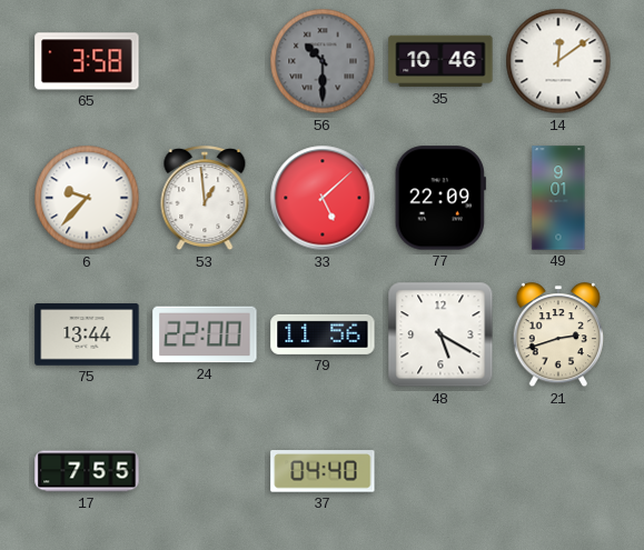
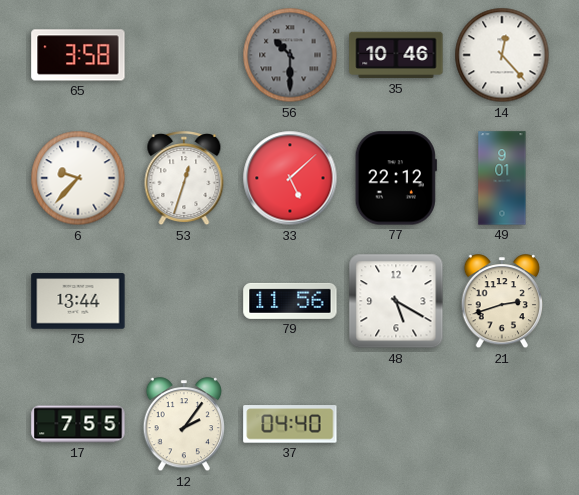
14: 12:09 -> 12:23
53: 12:59 -> 12:33
77: 22:09 -> 22:12
24: 22:00 -> none
12: none -> 2:06
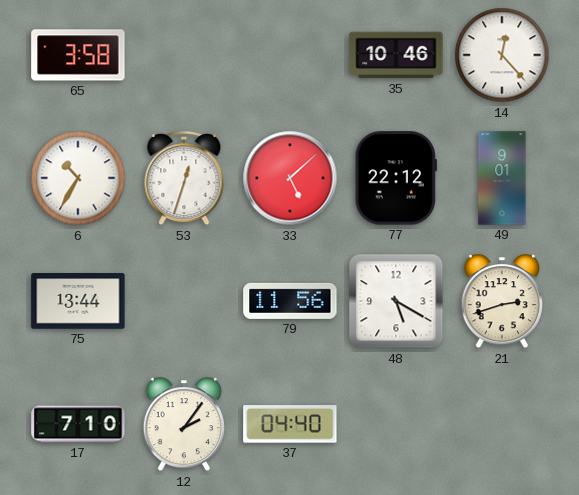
56: 10:30 -> none
6: 9:37 -> 10:35
17: 7:55 -> 7:10
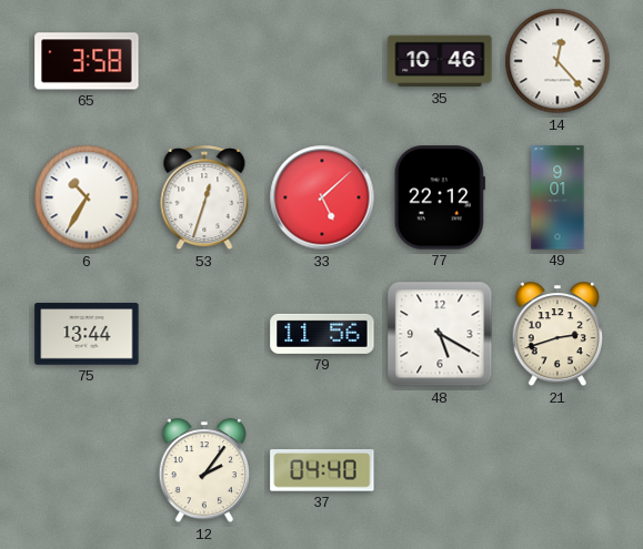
17: 7:10 -> none
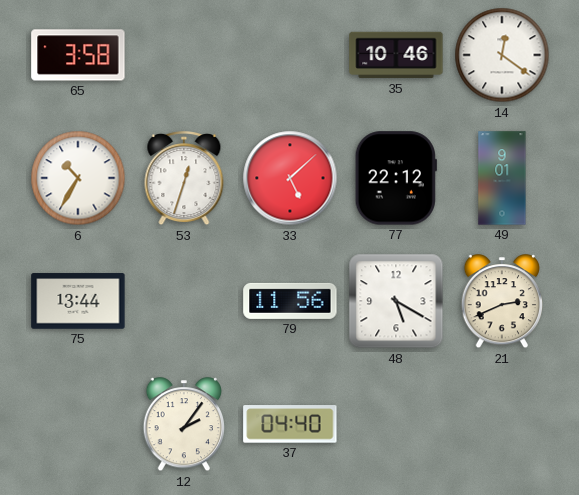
14: 12:23 -> 12:21
21: 2:42 -> 2:41
